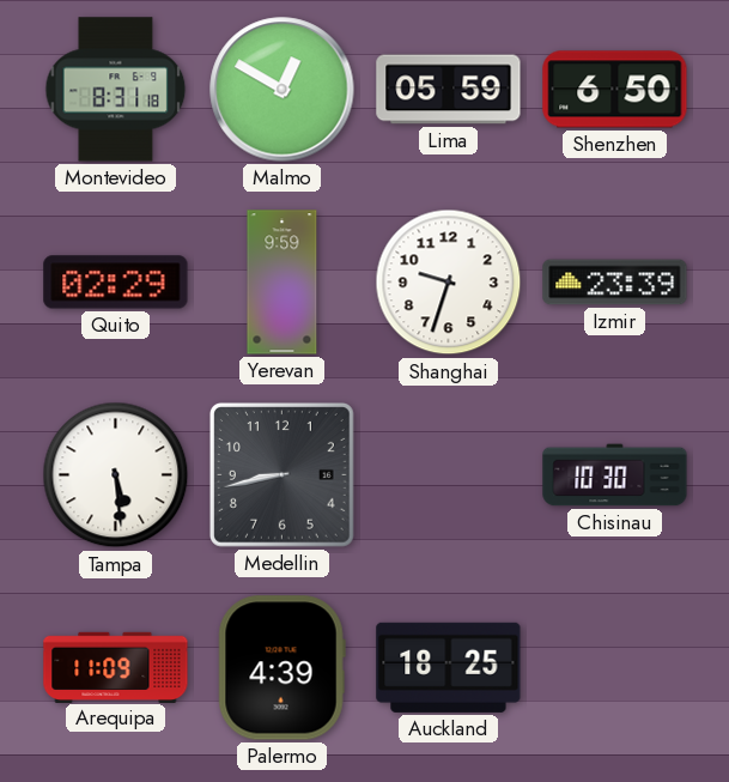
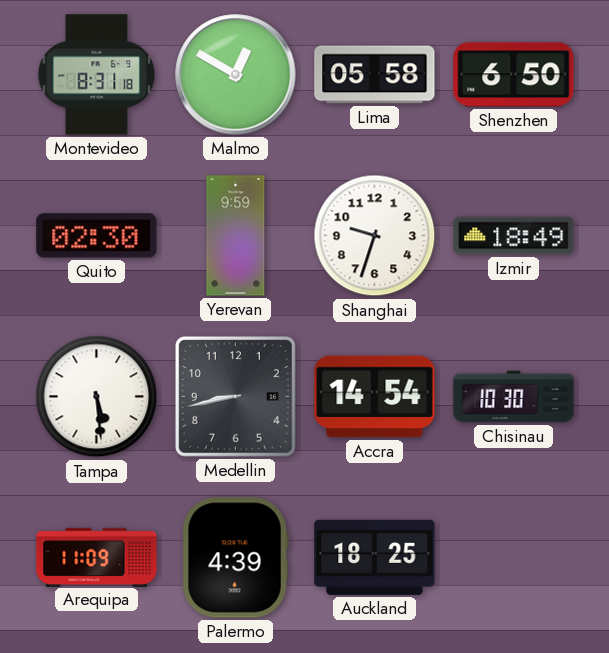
Lima: 05:59 -> 05:58
Quito: 02:29 -> 02:30
Izmir: 23:39 -> 18:49
Accra: none -> 14:54
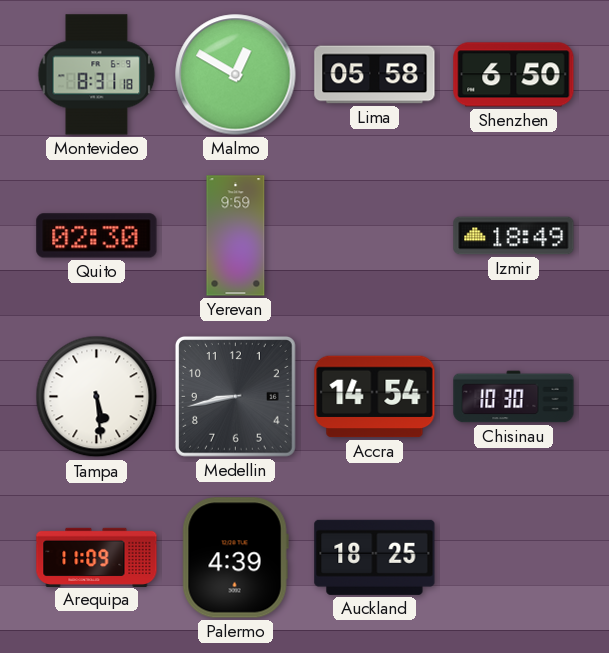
Shanghai: 9:33 -> none
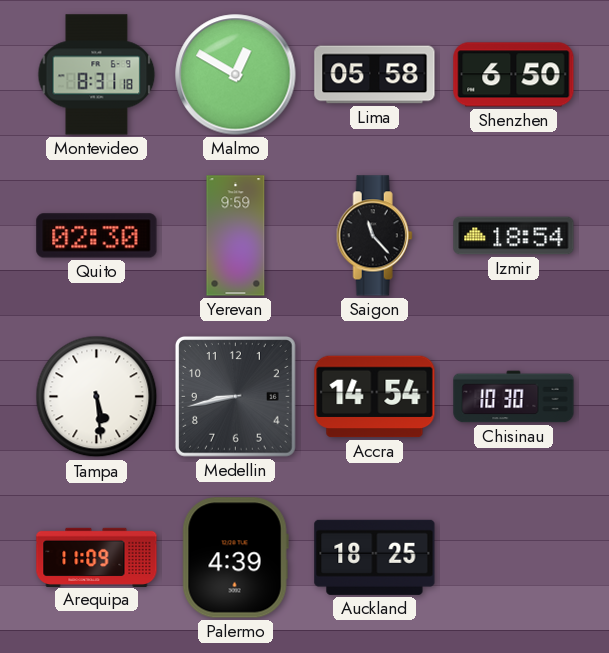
Saigon: none -> 11:23
Izmir: 18:49 -> 18:54
